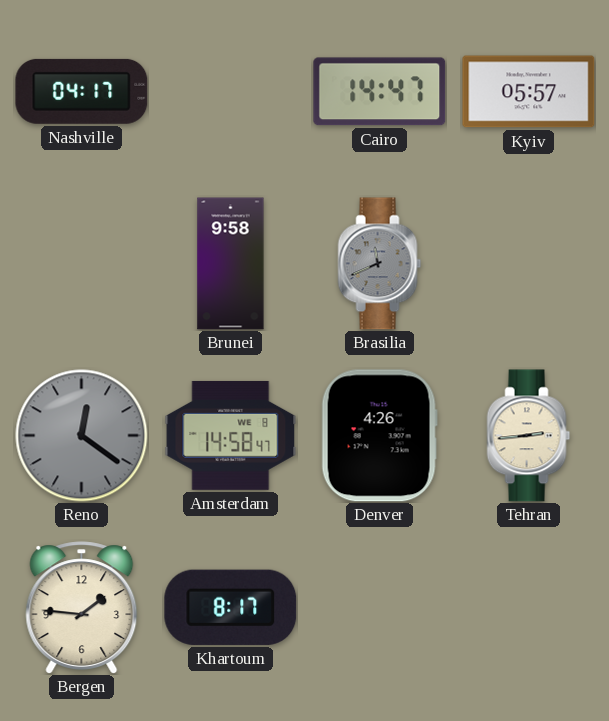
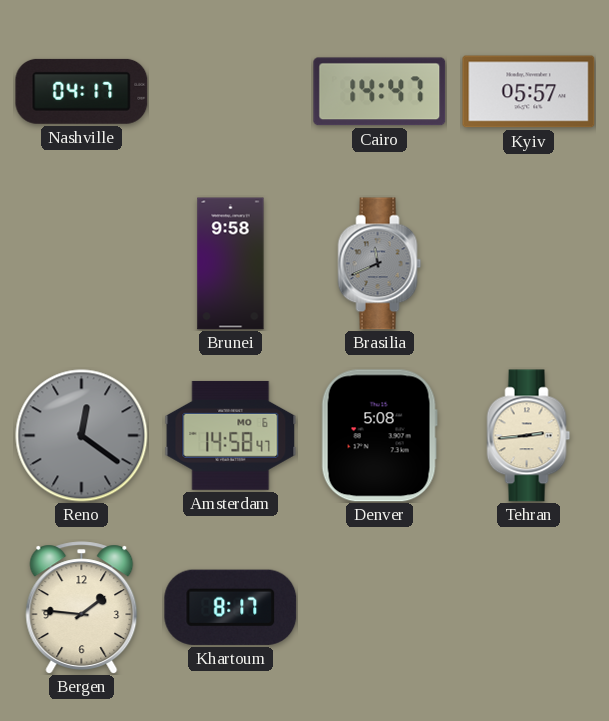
Amsterdam date: WE 8 -> MO 6
Denver: 4:26 -> 5:08
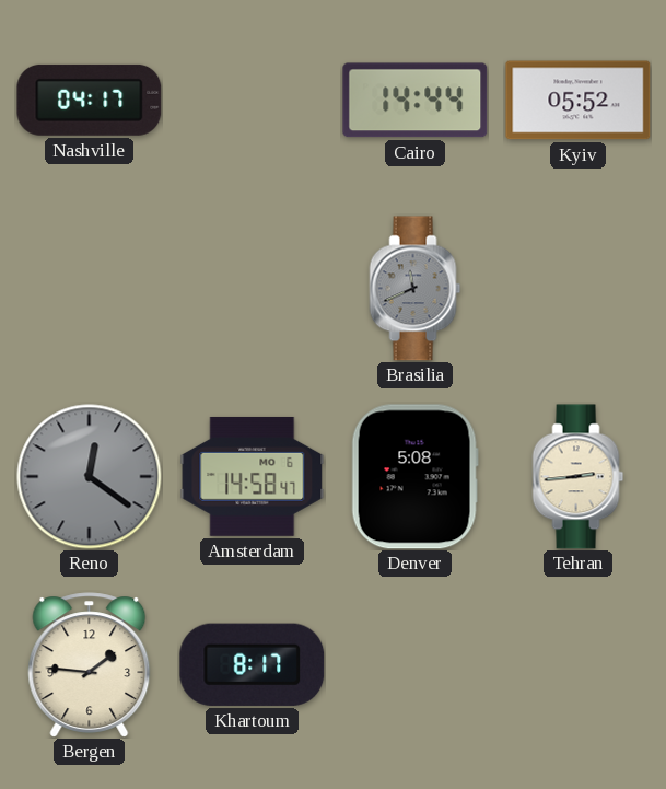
Cairo: 14:47 -> 14:44
Kyiv: 05:57 -> 05:52
Brunei: 9:58 -> none
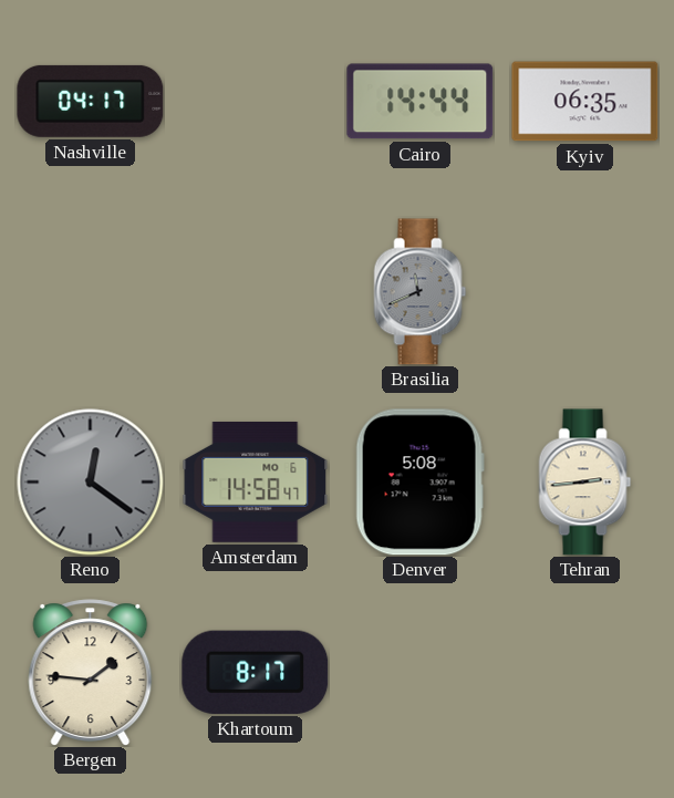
Kyiv: 05:52 -> 06:35
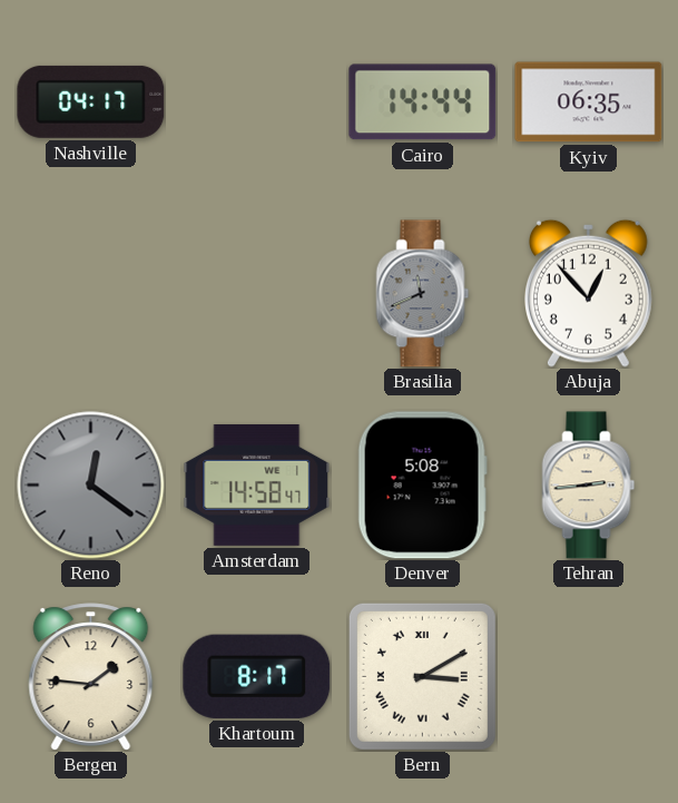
Abuja: none -> 12:53
Amsterdam date: MO 6 -> WE 1
Bern: none -> 3:10
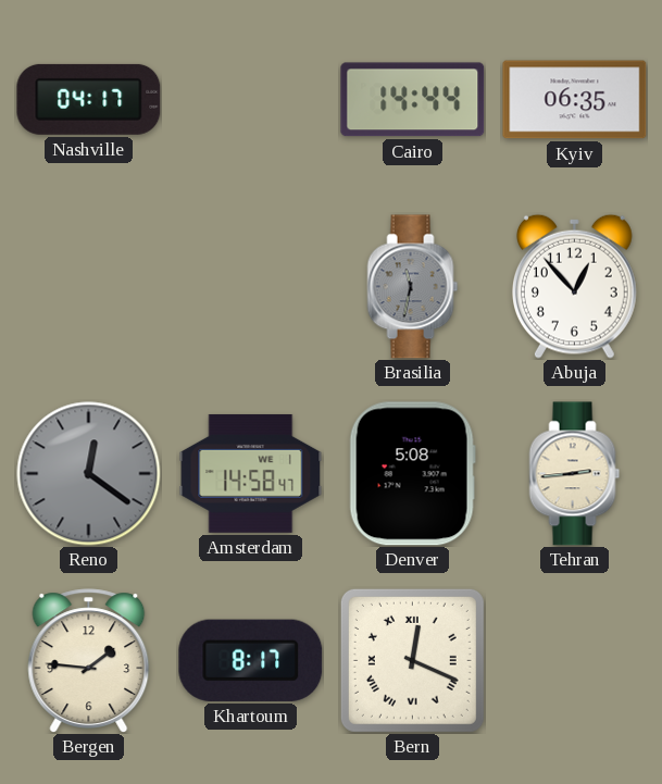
Brasilia: 11:41 -> 11:32
Bern: 3:10 -> 12:19
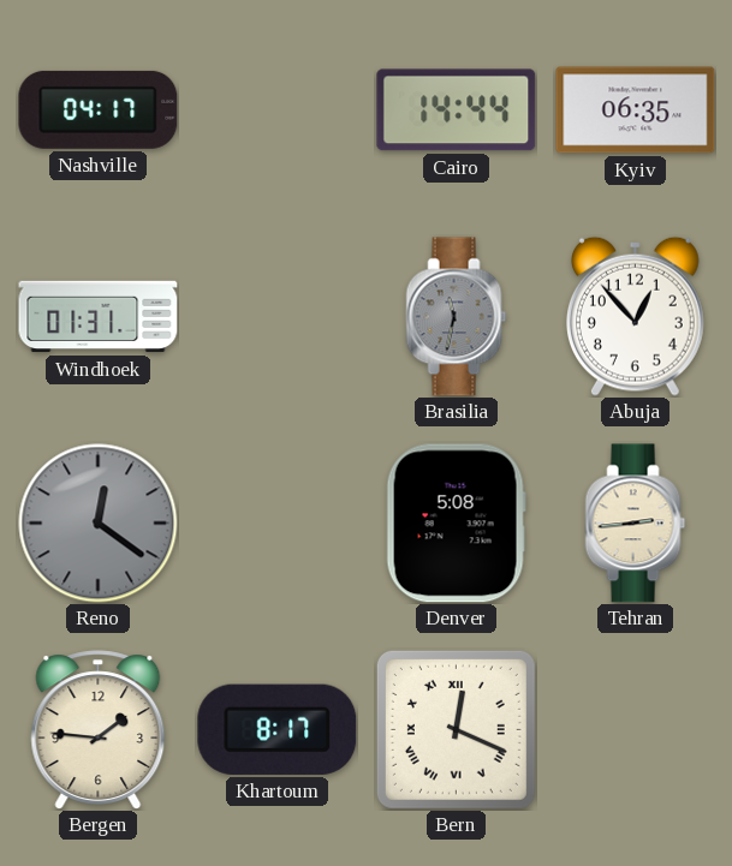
Windhoek: none -> 01:31
Amsterdam: 14:58 -> none
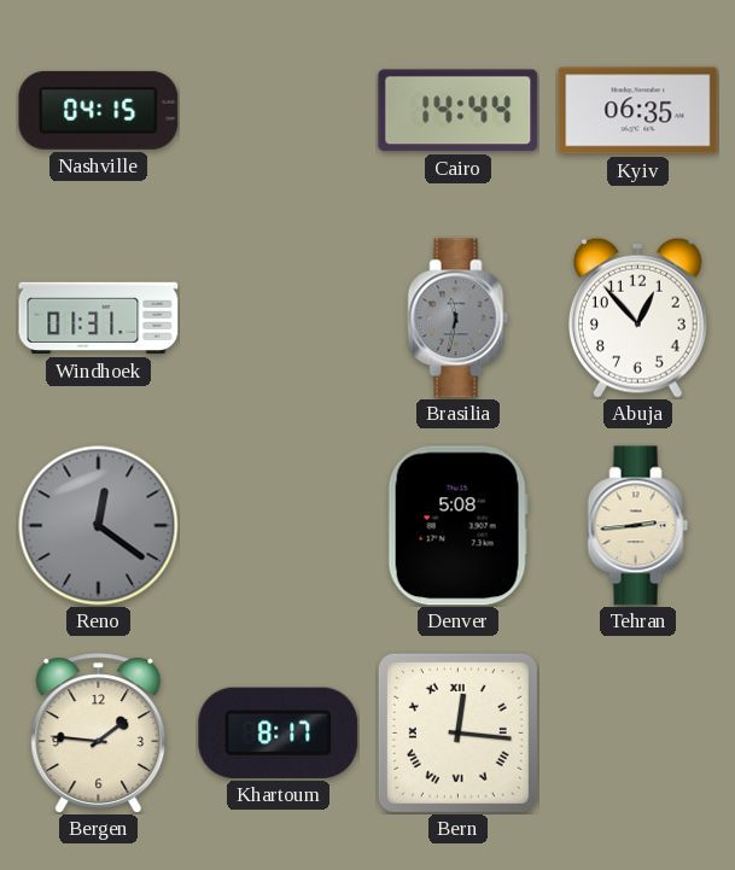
Nashville: 04:17 -> 04:15
Bern: 12:19 -> 12:16
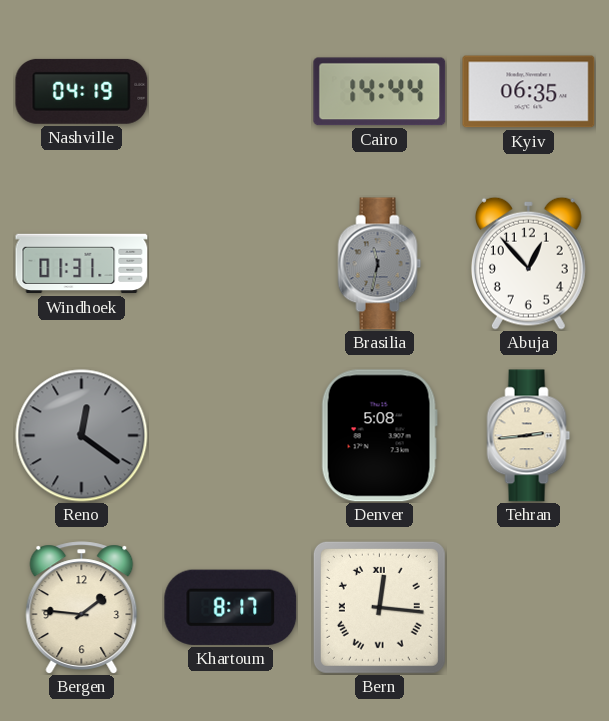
Nashville: 04:15 -> 04:19
